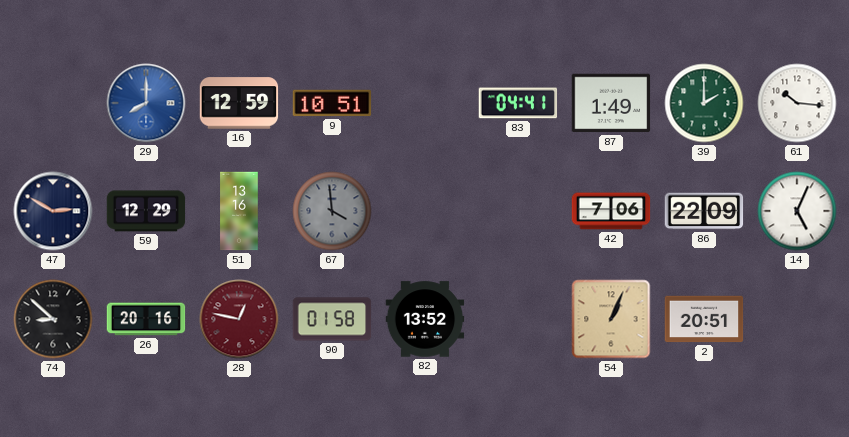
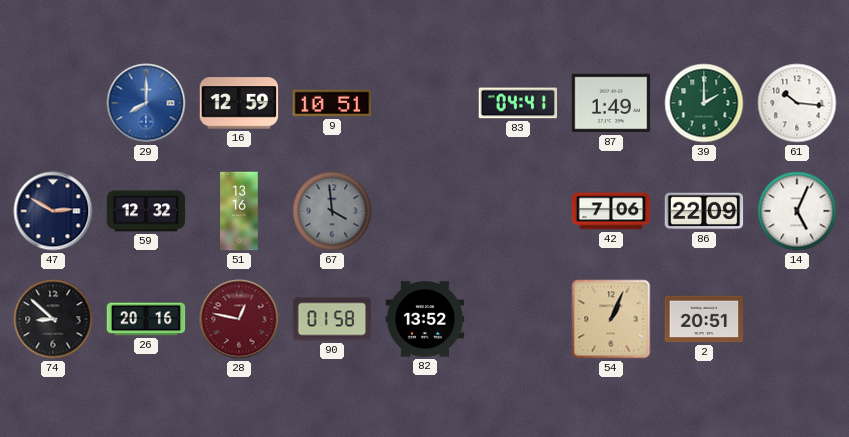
59: 12:29 -> 12:32
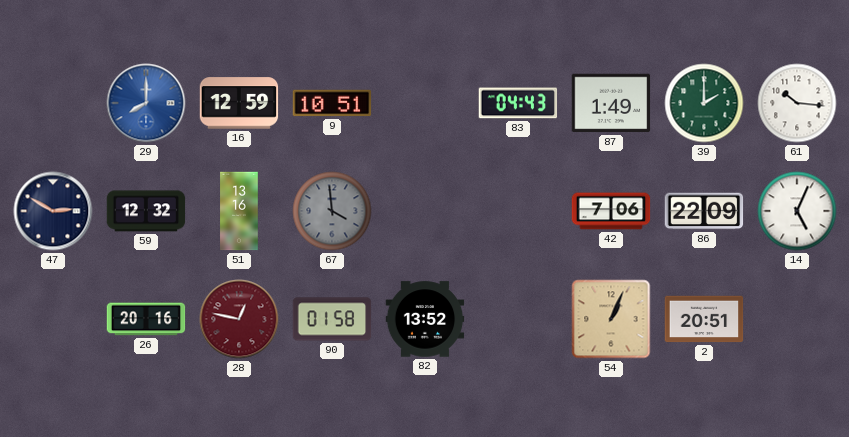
83: 04:41 -> 04:43
74: 8:52 -> none
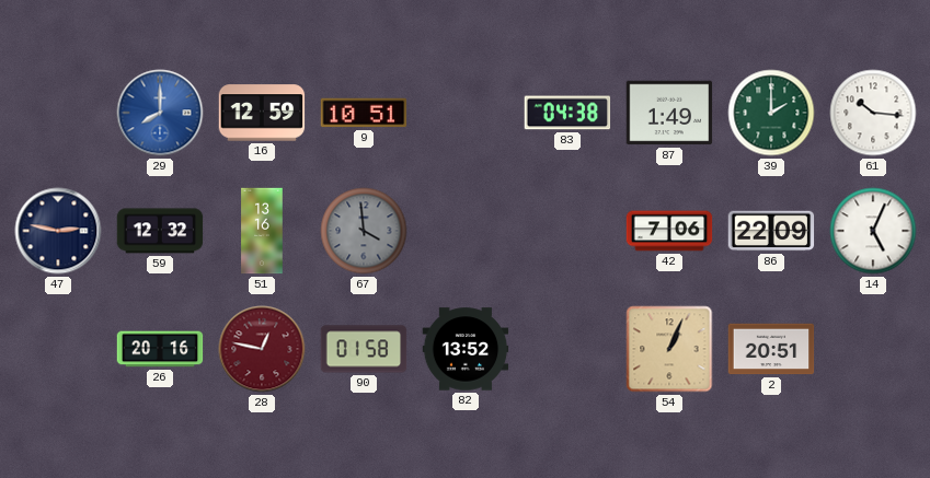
83: 04:43 -> 04:38
47: 2:50 -> 2:47
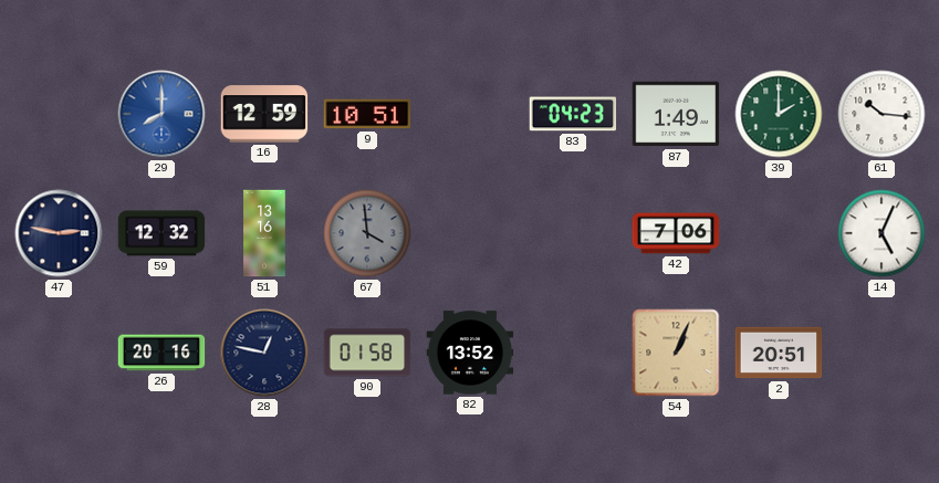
83: 04:38 -> 04:23
86: 22:09 -> none
28 dial: burgundy -> navy
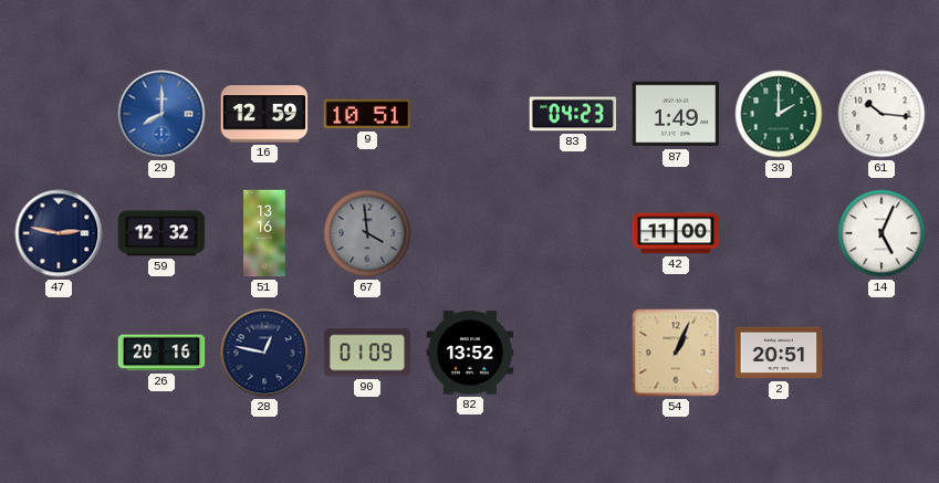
42: 7:06 -> 11:00
90: 01:58 -> 01:09
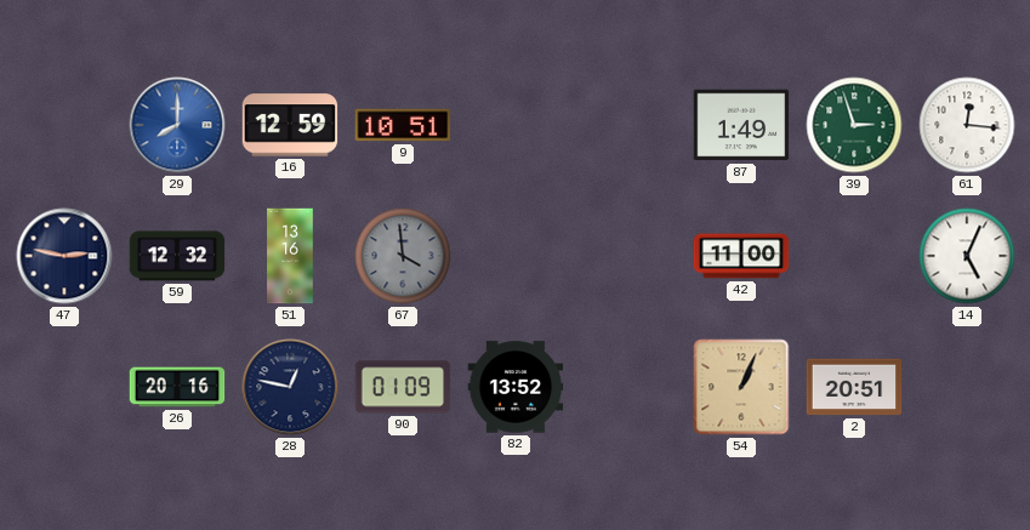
83: 04:23 -> none
39: 2:00 -> 2:57
61: 10:16 -> 12:16
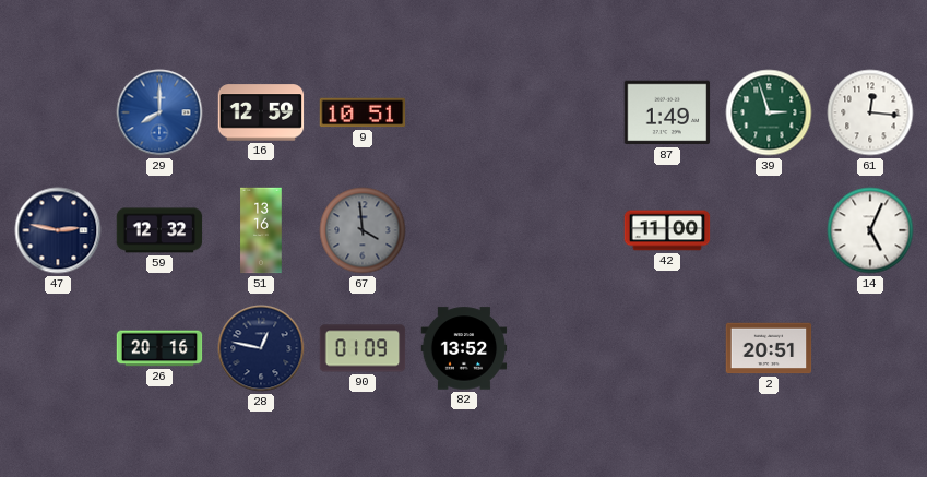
54: 1:04 -> none
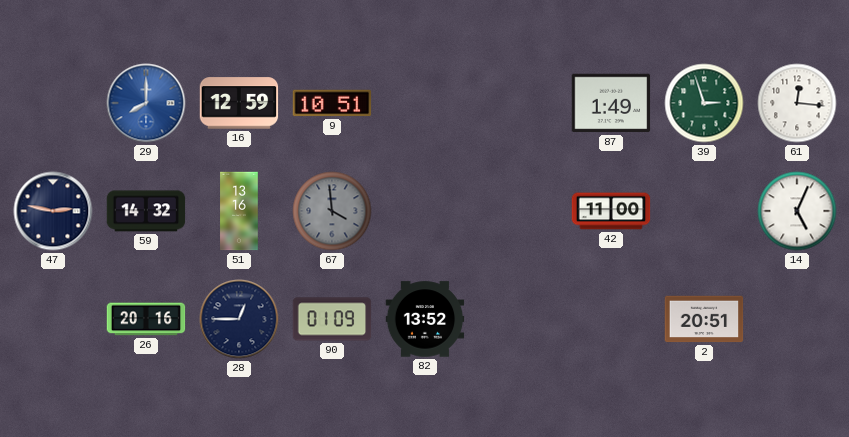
59: 12:32 -> 14:32
28: 12:47 -> 12:45
